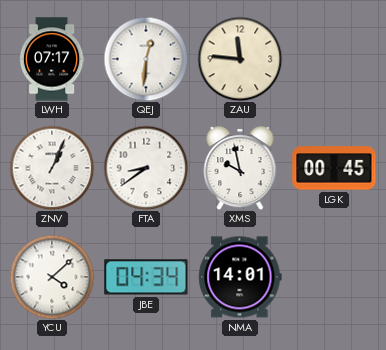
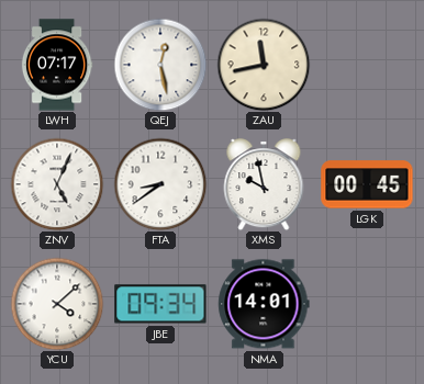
QEJ: 12:31 -> 12:28
ZAU: 11:46 -> 11:43
ZNV: 1:04 -> 5:04
JBE: 04:34 -> 09:34
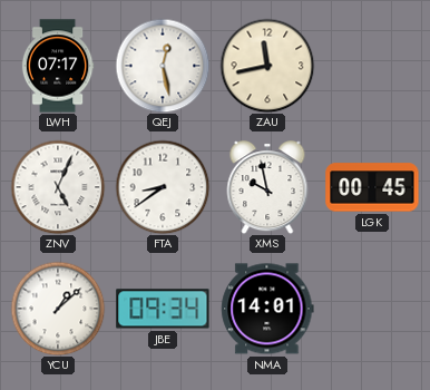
YCU: 4:08 -> 1:08
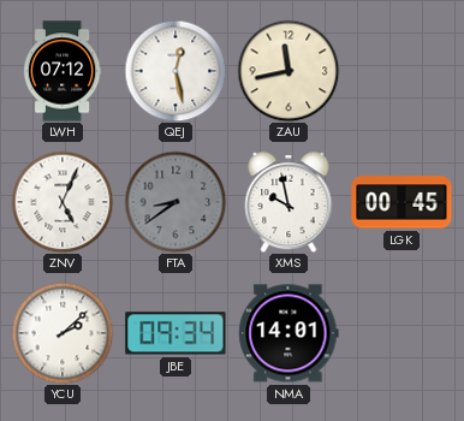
LWH: 07:17 -> 07:12
FTA dial: white -> grey
YCU: 1:08 -> 2:08
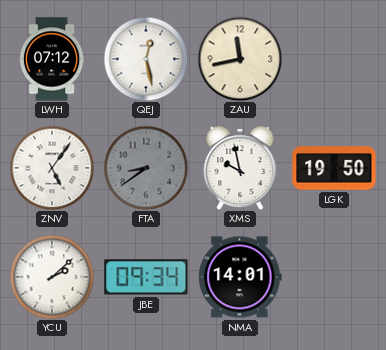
ZNV: 5:04 -> 5:06
LGK: 00:45 -> 19:50
